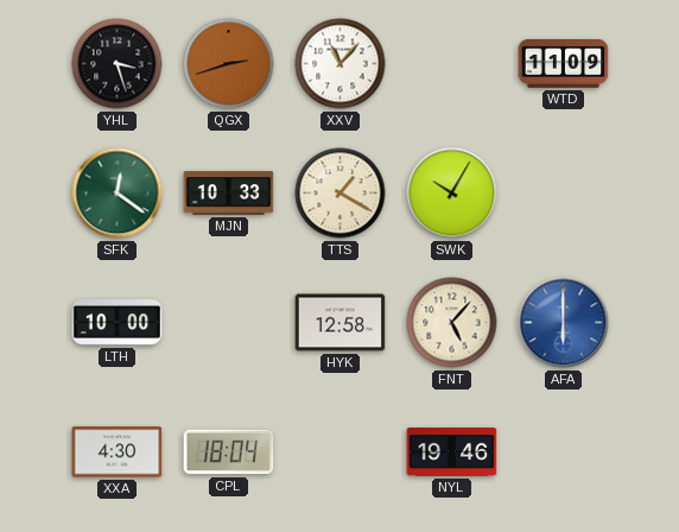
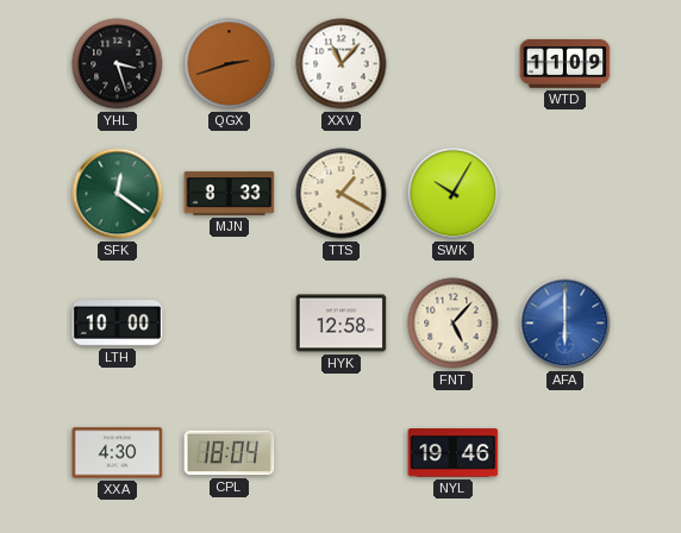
MJN: 10:33 -> 8:33
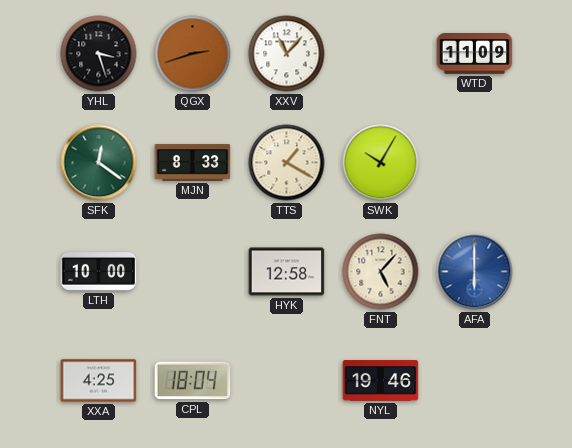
XXA: 4:30 -> 4:25
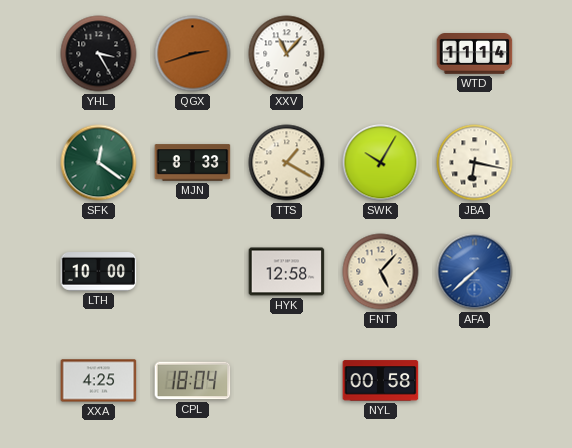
YHL: 3:27 -> 3:25
WTD: 11:09 -> 11:14
JBA: none -> 6:17
AFA: 6:00 -> 7:38
NYL: 19:46 -> 00:58
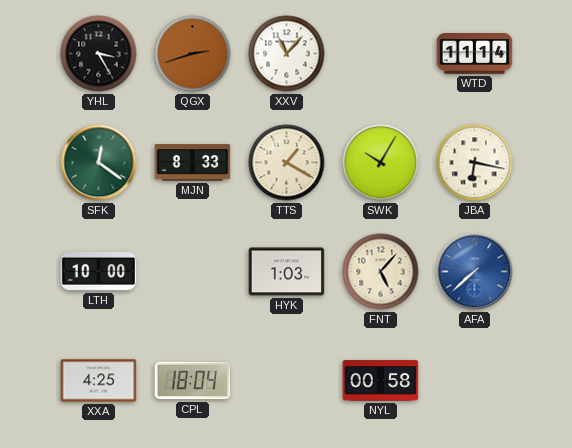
HYK: 12:58 -> 1:03
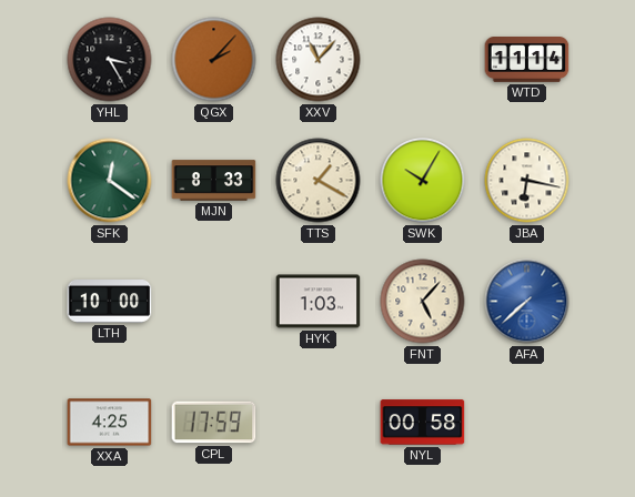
QGX: 2:42 -> 2:07
CPL: 18:04 -> 17:59
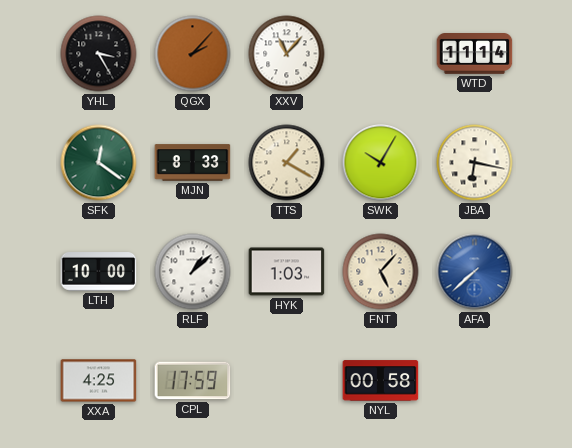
RLF: none -> 1:08
